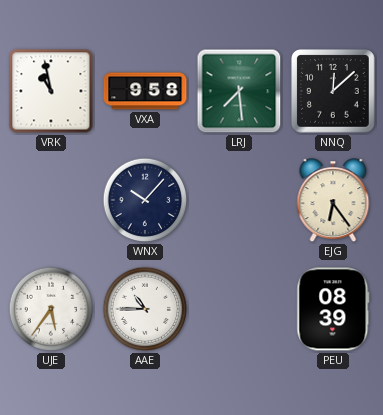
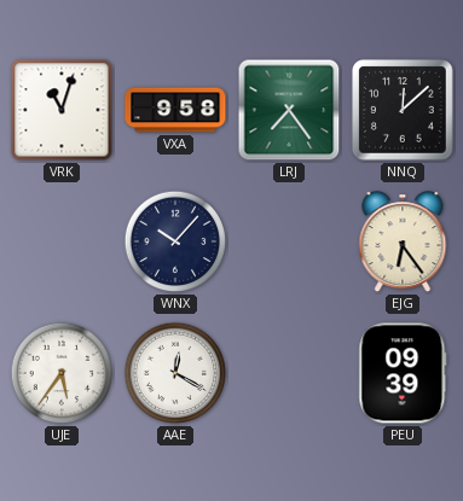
VRK: 10:58 -> 11:03
LRJ: 7:29 -> 7:24
AAE: 10:45 -> 12:20
PEU: 08:39 -> 09:39
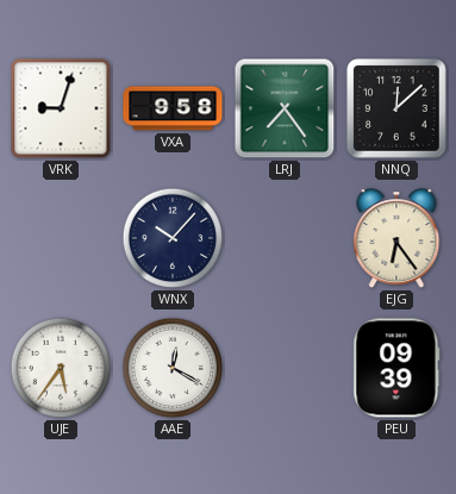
VRK: 11:03 -> 9:03
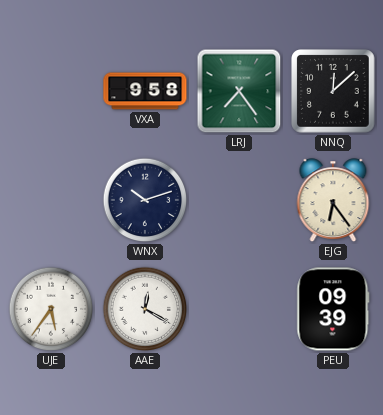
VRK: 9:03 -> none
WNX: 10:07 -> 10:12
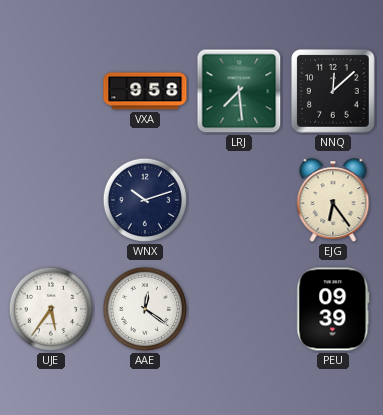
LRJ: 7:24 -> 7:29
AAE: 12:20 -> 12:21
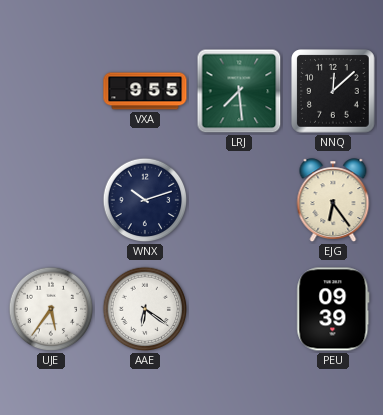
VXA: 9:58 -> 9:55
AAE: 12:21 -> 6:21
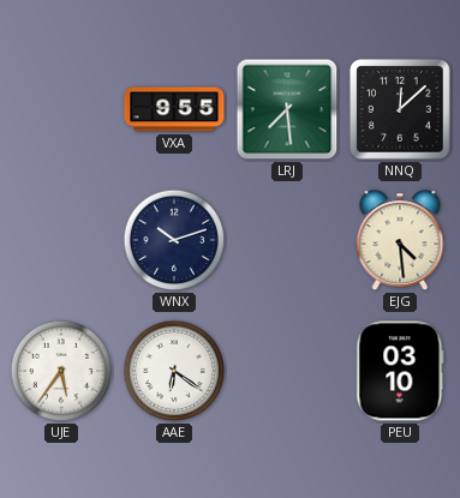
EJG: 6:24 -> 4:29
PEU: 09:39 -> 03:10
